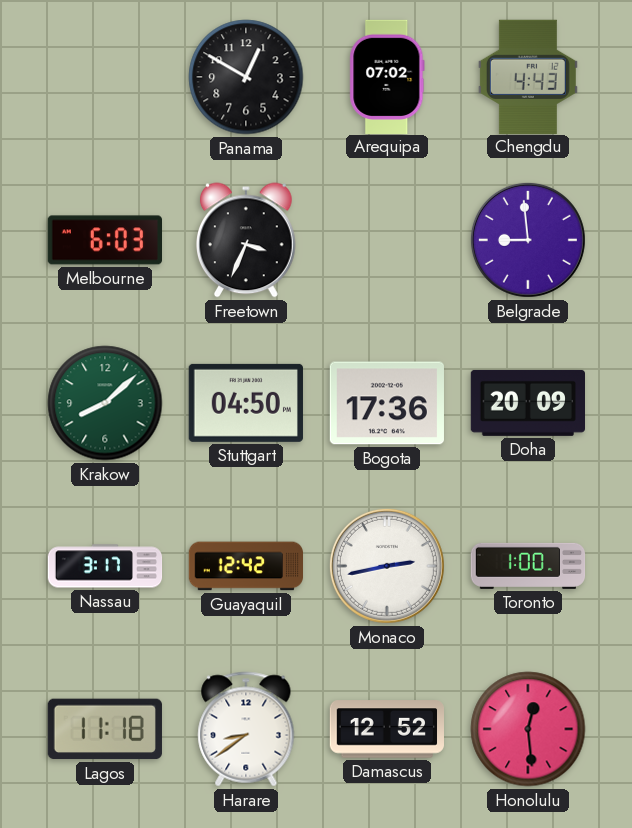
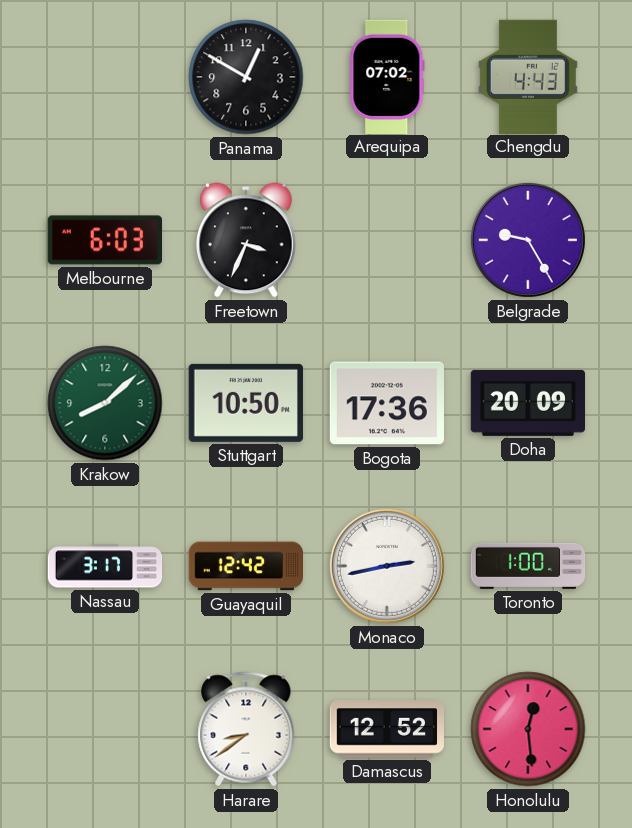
Belgrade: 8:59 -> 9:25
Stuttgart: 04:50 -> 10:50
Lagos: 11:18 -> none
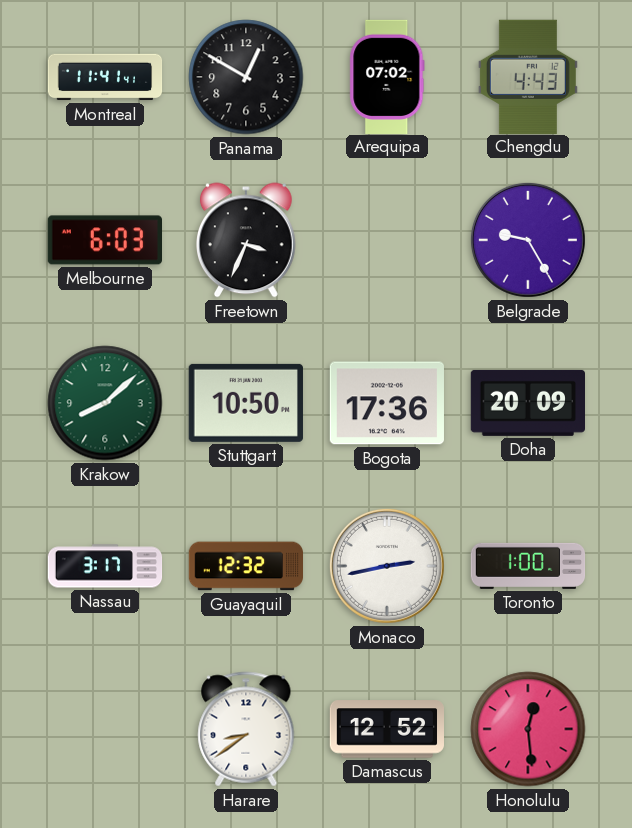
Montreal: none -> 11:41
Guayaquil: 12:42 -> 12:32
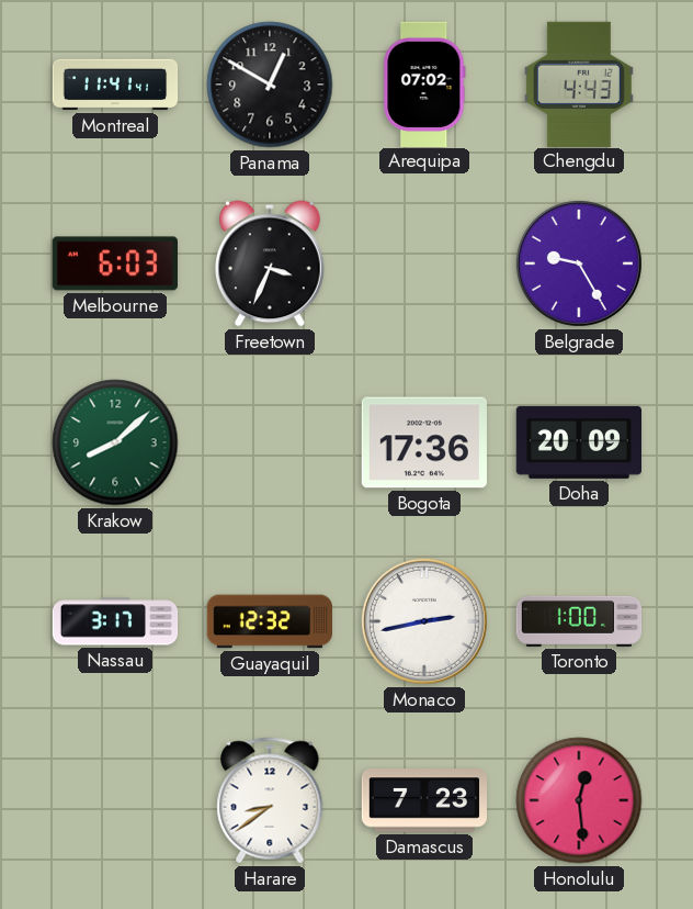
Stuttgart: 10:50 -> none
Damascus: 12:52 -> 7:23
